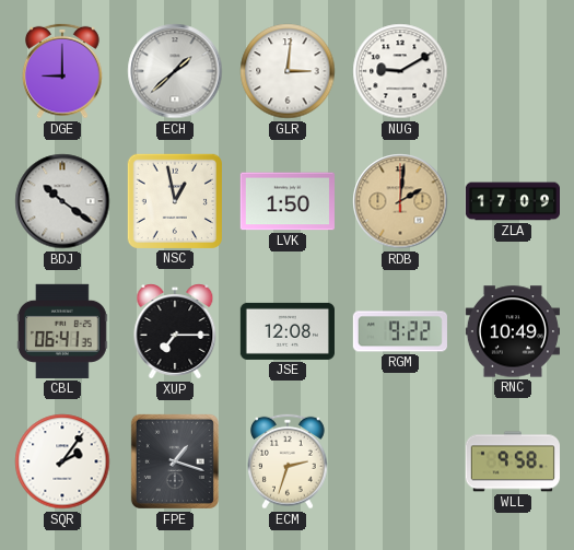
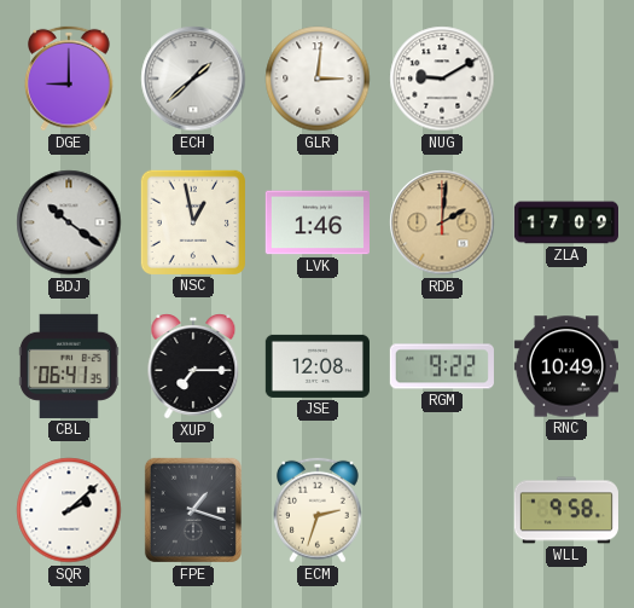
LVK: 1:50 -> 1:46
SQR: 2:06 -> 2:08
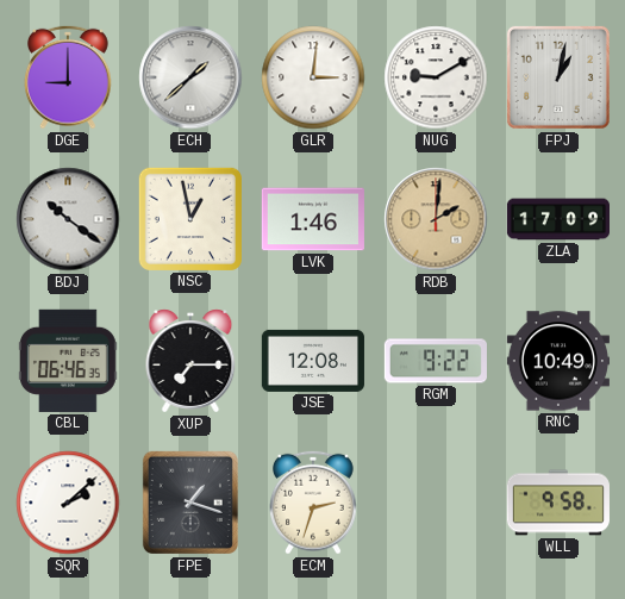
FPJ: none -> 1:02
CBL: 06:41 -> 06:46
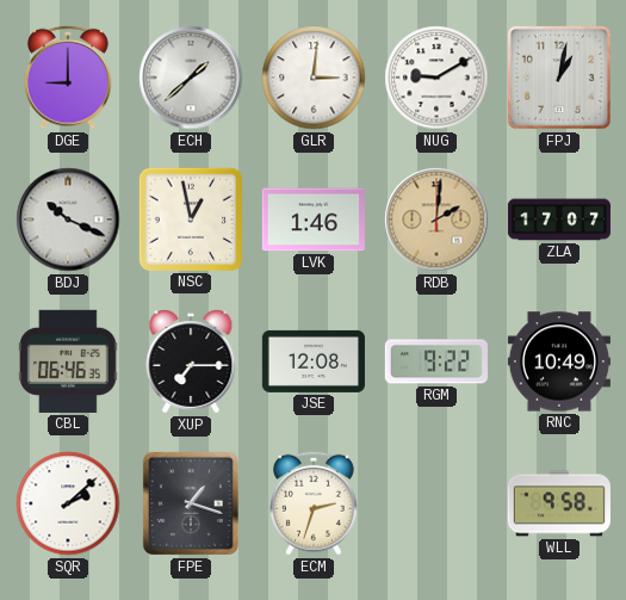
BDJ: 10:21 -> 10:19
ZLA: 17:09 -> 17:07
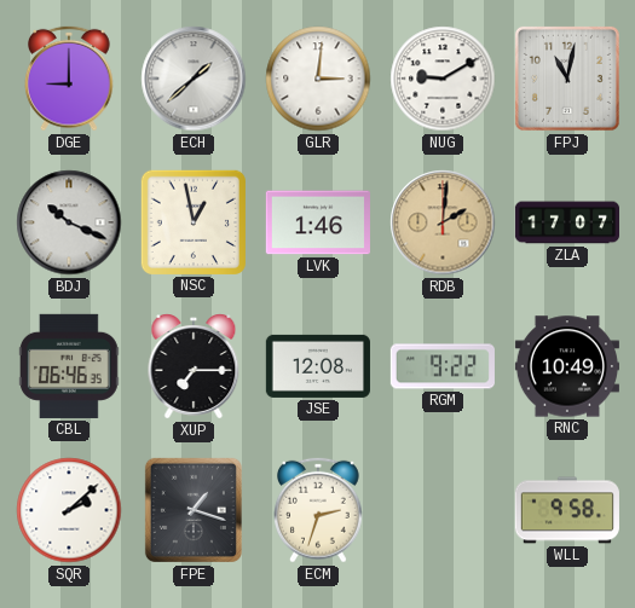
FPJ: 1:02 -> 11:02
